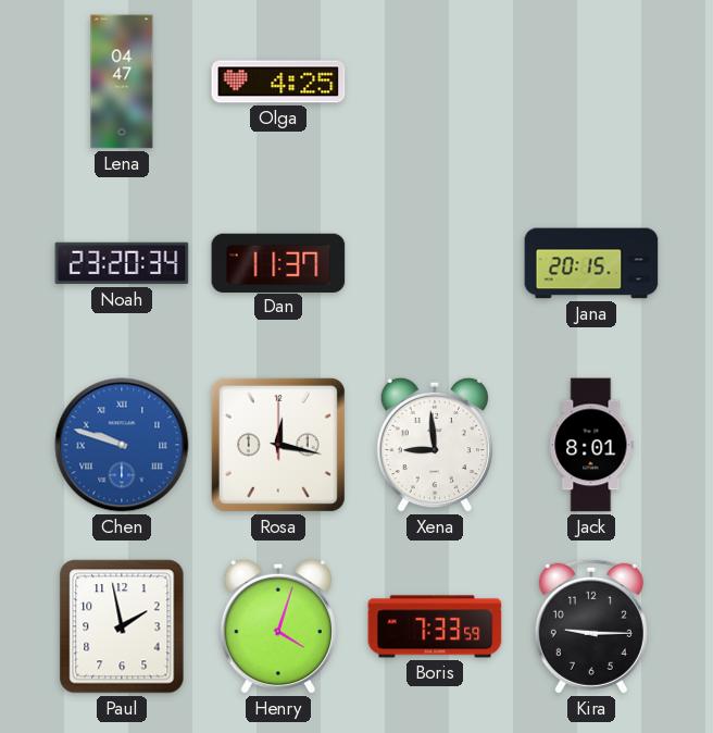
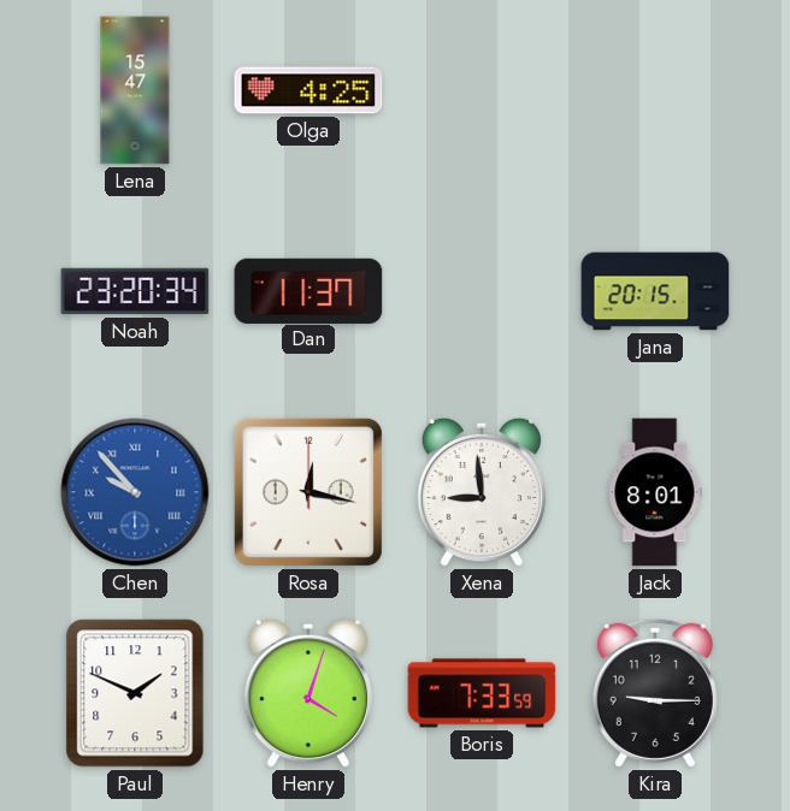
Lena: 04:47 -> 15:47
Chen: 9:48 -> 9:53
Paul: 1:58 -> 1:49
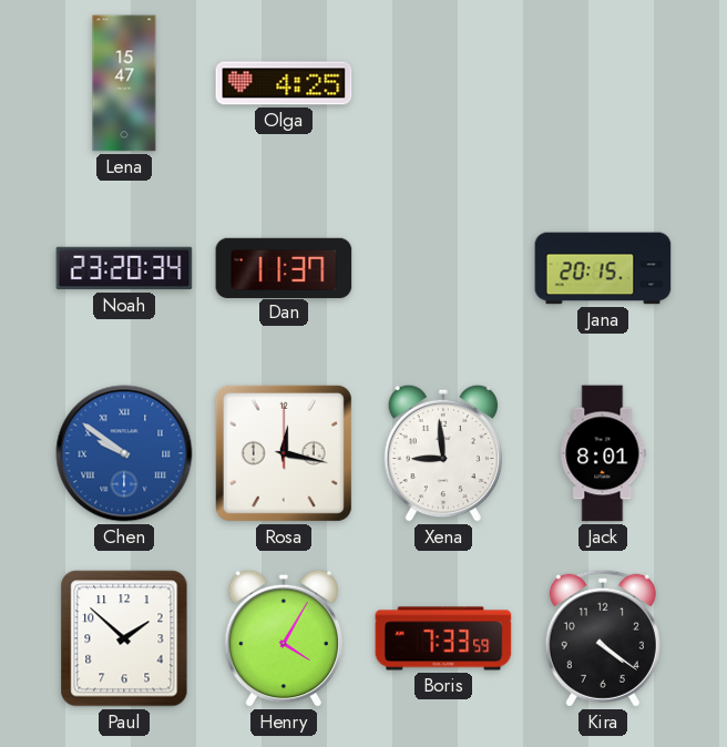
Chen: 9:53 -> 9:51
Paul: 1:49 -> 1:52
Henry: 4:03 -> 4:05
Kira: 9:15 -> 4:21
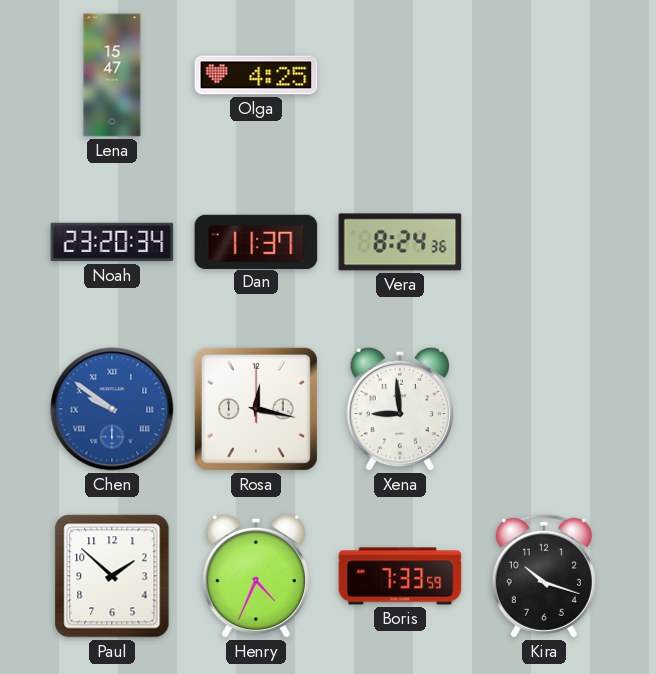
Vera: none -> 8:24
Jana: 20:15 -> none
Jack: 8:01 -> none
Henry: 4:05 -> 4:34
Kira: 4:21 -> 10:18
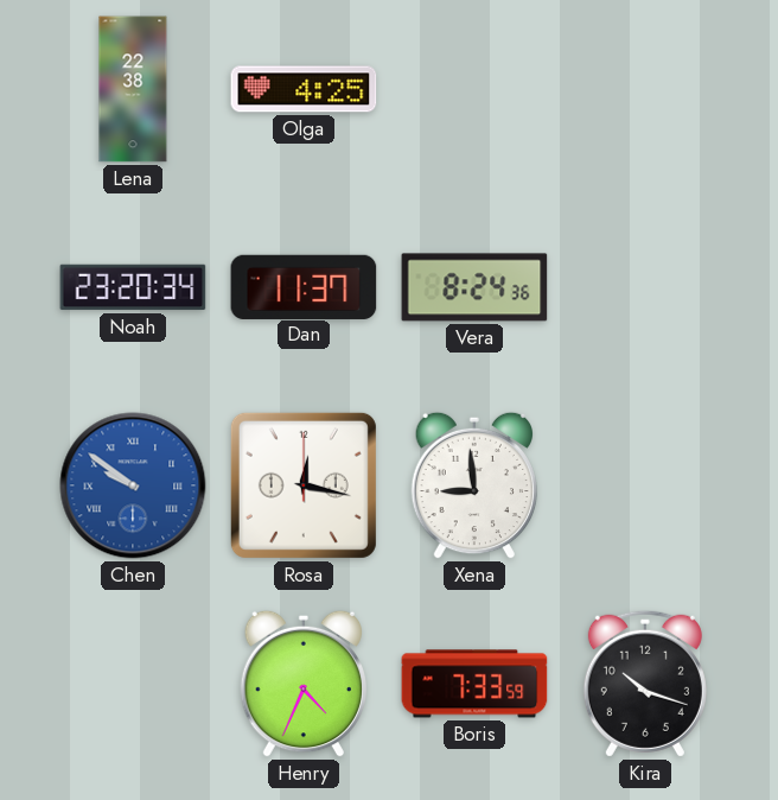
Lena: 15:47 -> 22:38
Paul: 1:52 -> none
